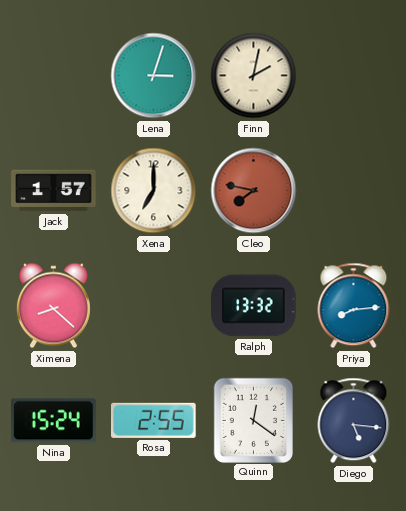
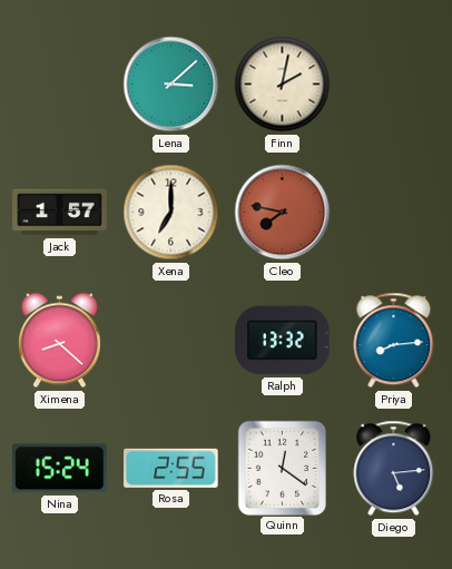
Lena: 3:03 -> 3:08
Diego: 5:16 -> 5:14
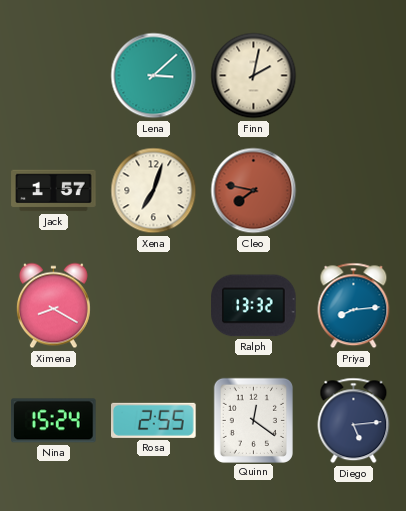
Xena: 7:00 -> 7:03
Ximena: 8:22 -> 8:20
